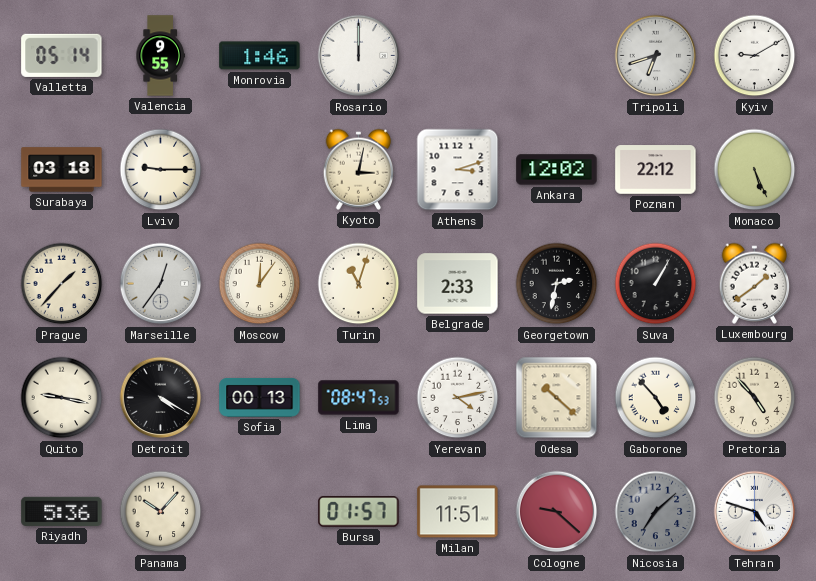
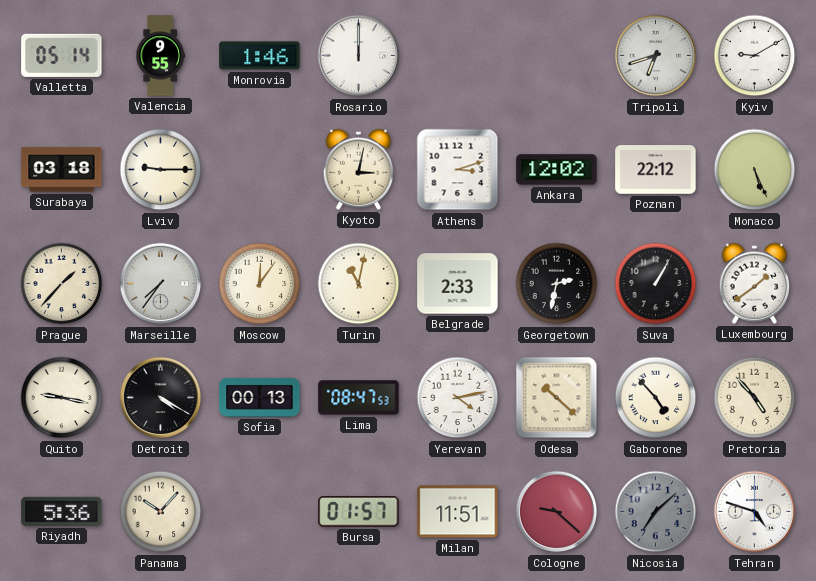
Marseille: 12:36 -> 7:36
Turin: 11:03 -> 11:02
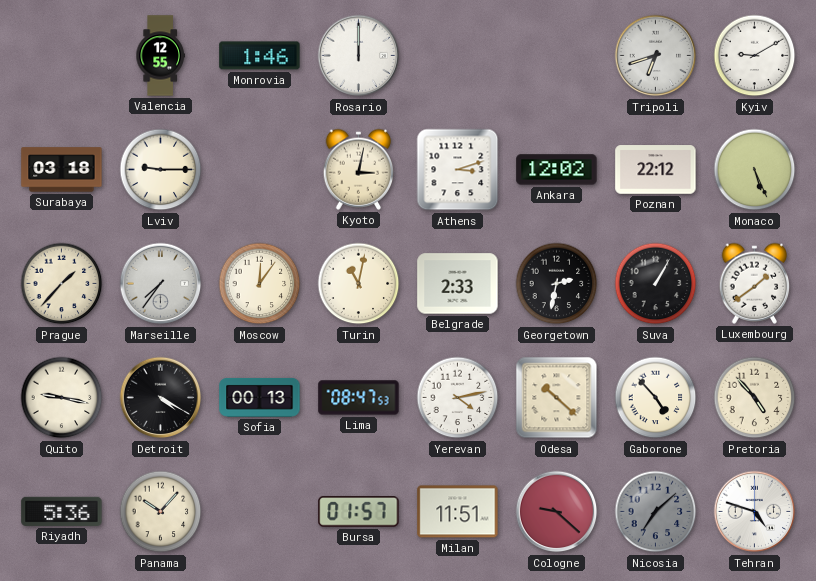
Valletta: 05:14 -> none
Valencia: 9:55 -> 12:55
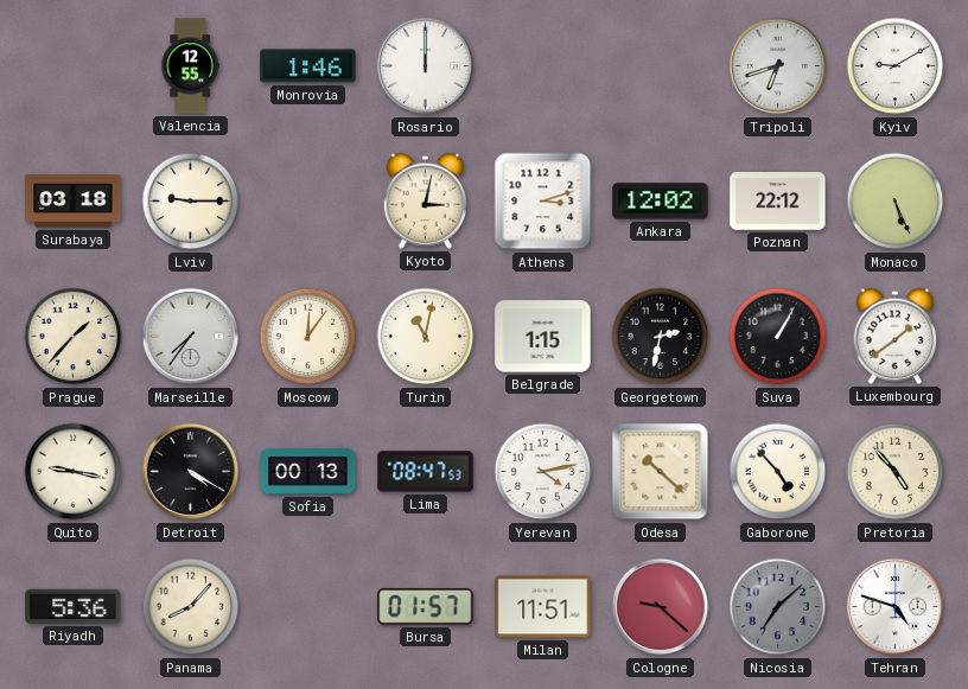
Belgrade: 2:33 -> 1:15
Panama: 10:07 -> 8:07
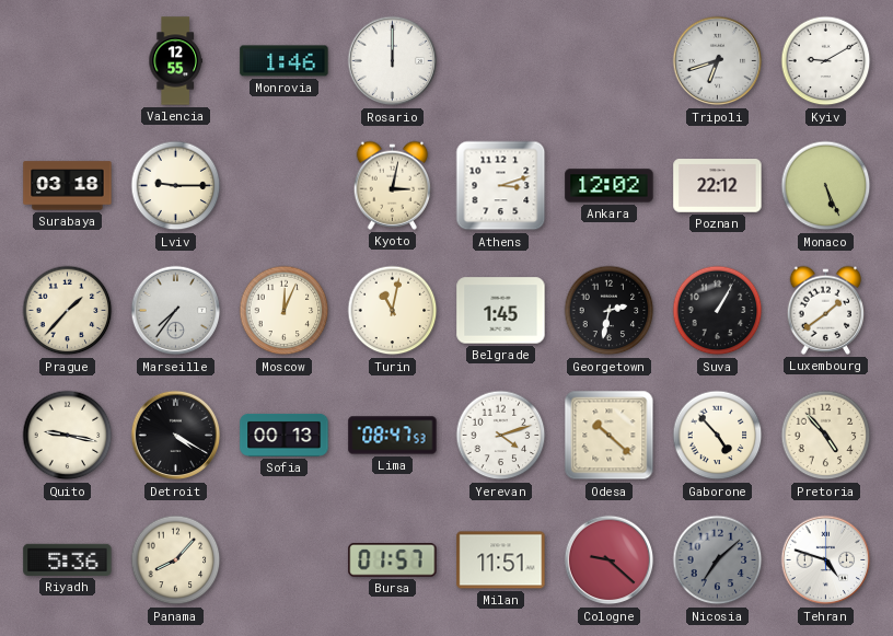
Moscow: 12:06 -> 12:04
Belgrade: 1:15 -> 1:45
Yerevan: 4:13 -> 4:12
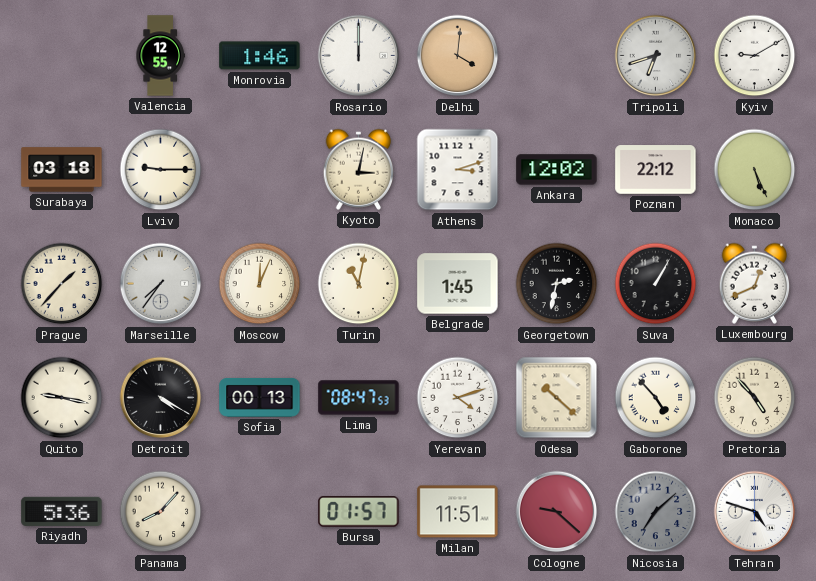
Delhi: none -> 4:01
Luxembourg: 1:39 -> 12:41
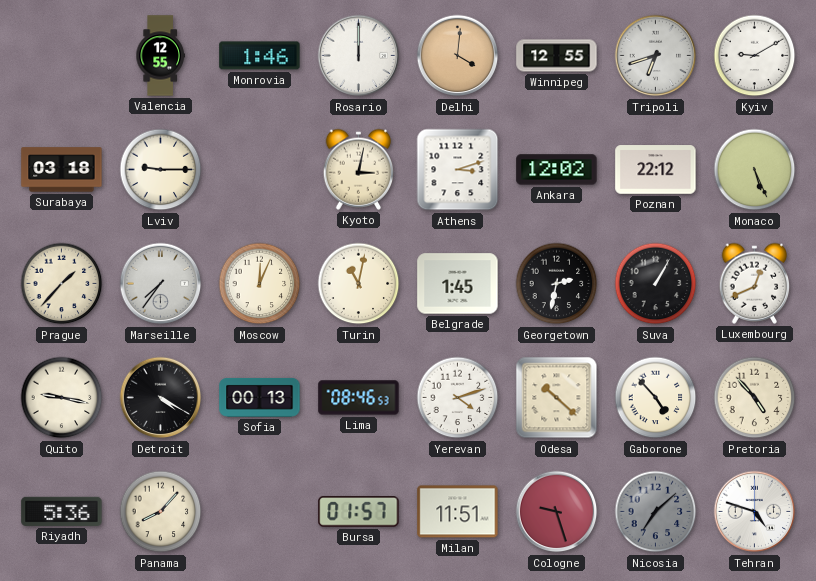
Winnipeg: none -> 12:55
Lima: 08:47 -> 08:46
Cologne: 9:22 -> 9:27
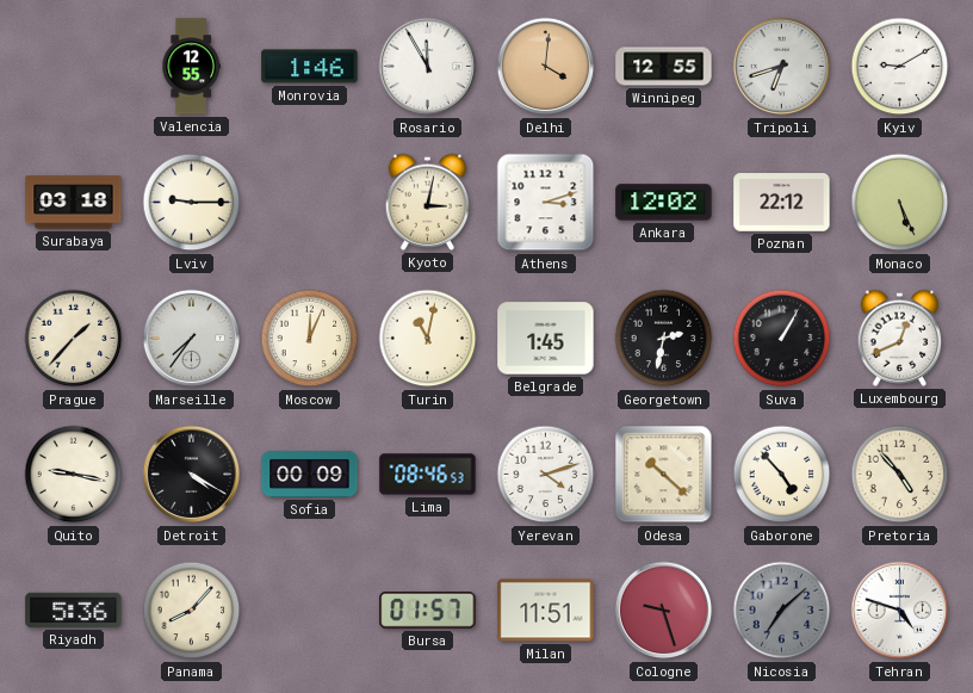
Rosario: 12:00 -> 11:55
Sofia: 00:13 -> 00:09
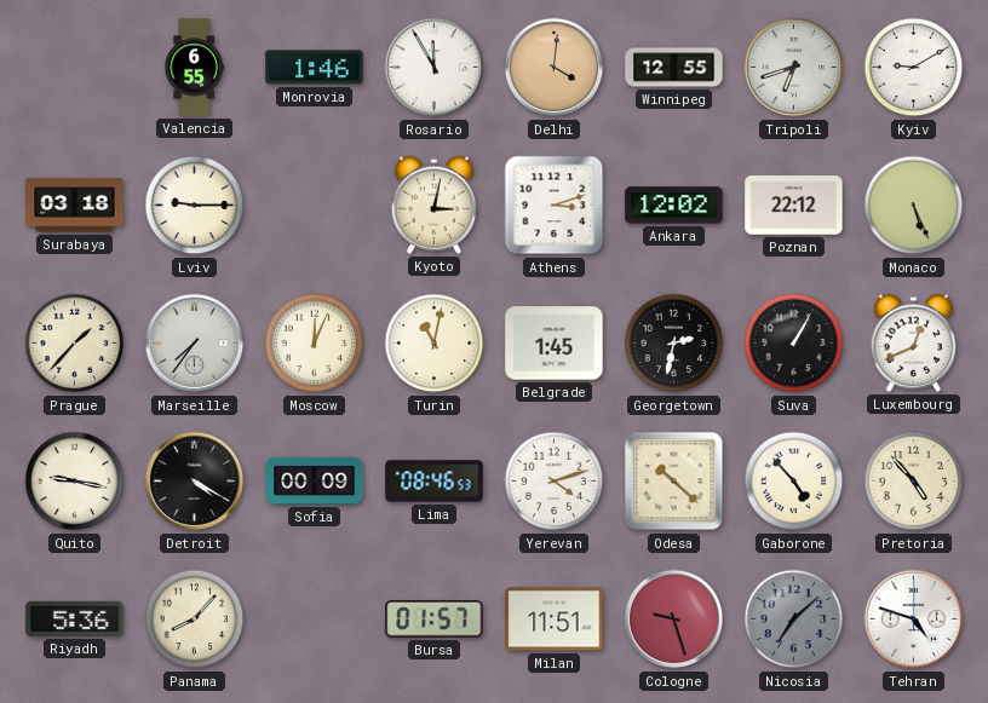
Valencia: 12:55 -> 6:55
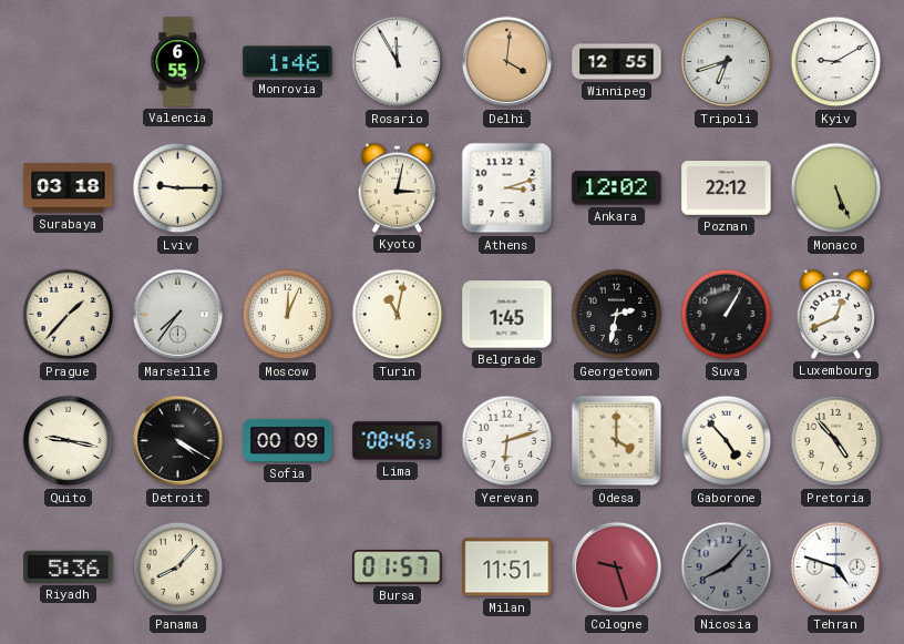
Yerevan: 4:12 -> 6:12
Odesa: 10:22 -> 4:00
Nicosia: 7:08 -> 8:07
